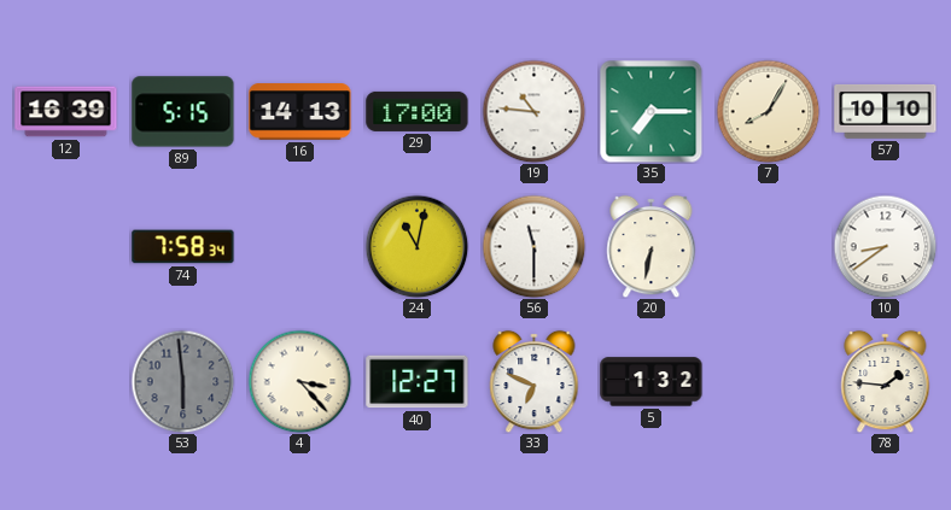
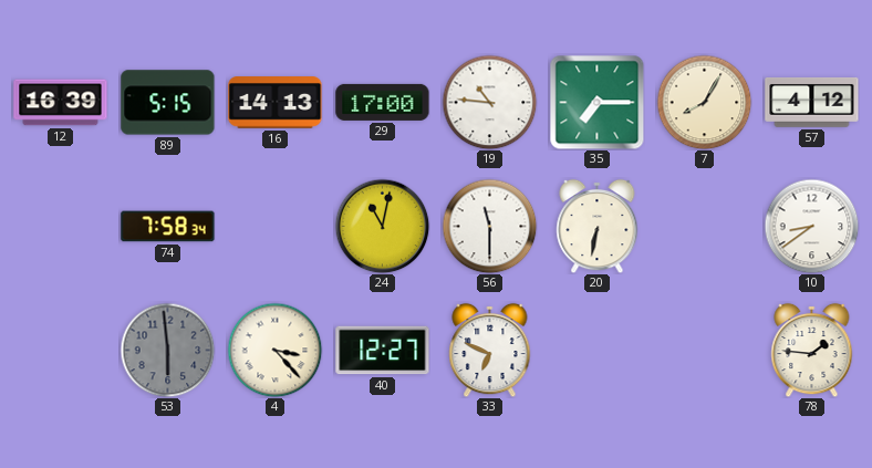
57: 10:10 -> 4:12
5: 1:32 -> none
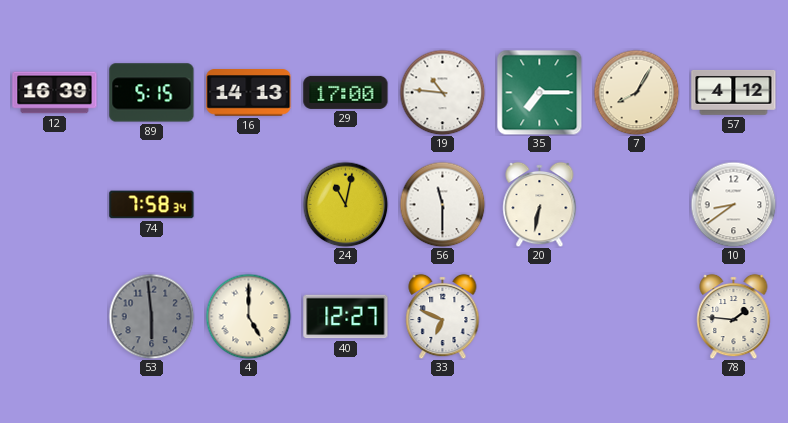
4: 3:23 -> 5:00
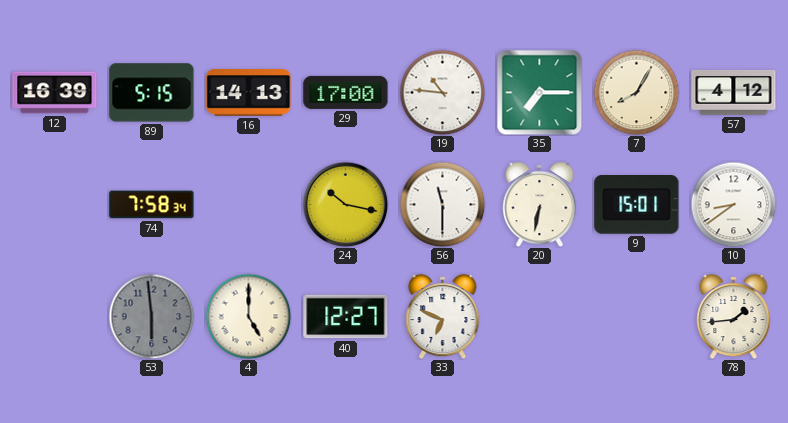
24: 11:02 -> 10:17
9: none -> 15:01
78: 1:46 -> 1:44
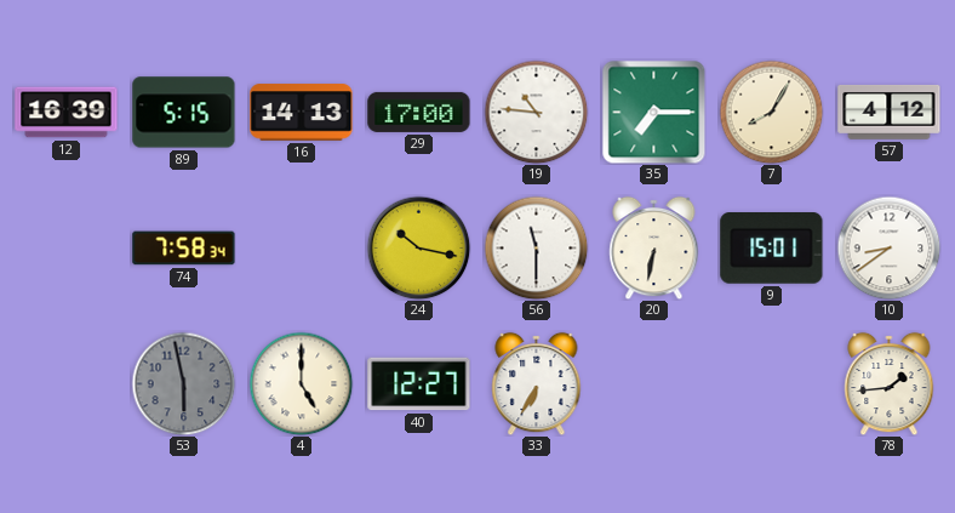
53: 5:59 -> 5:58
33: 6:49 -> 6:35
